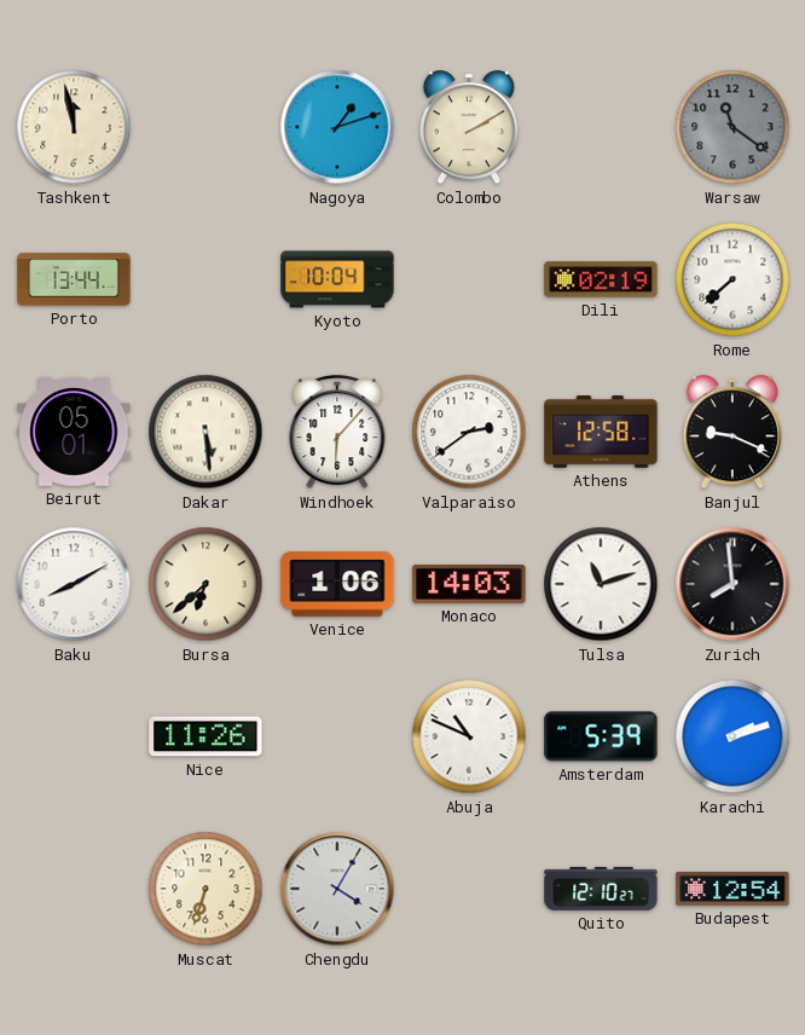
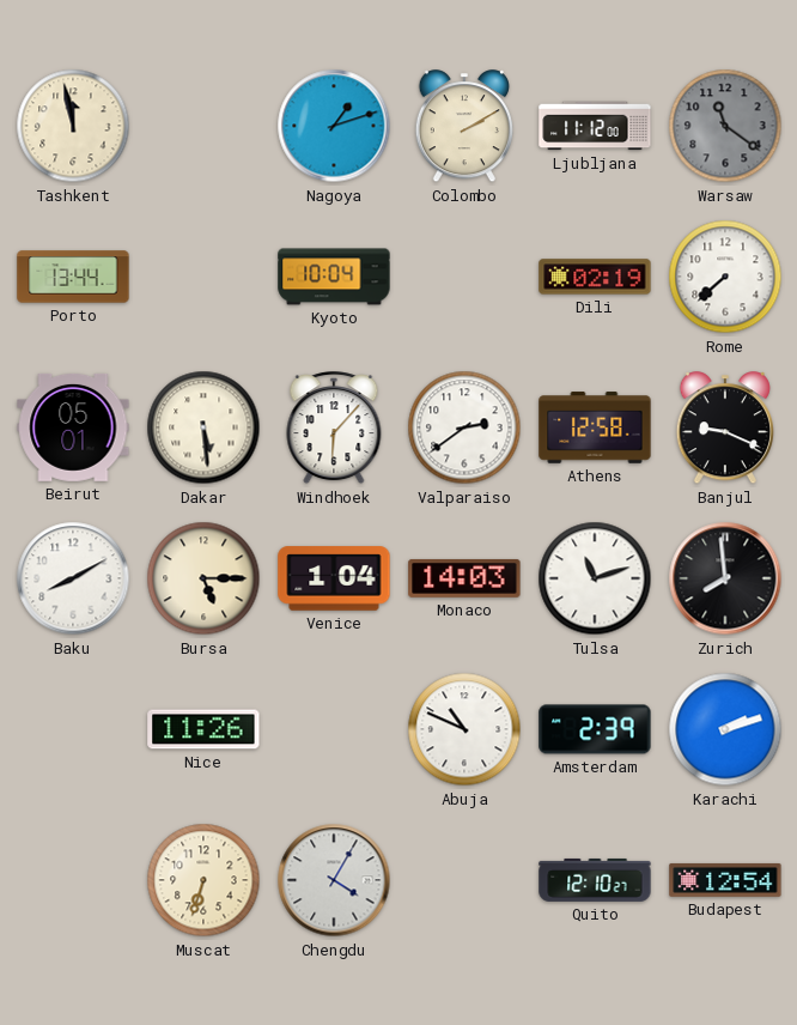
Ljubljana: none -> 11:12
Bursa: 6:38 -> 5:15
Venice: 1:06 -> 1:04
Amsterdam: 5:39 -> 2:39
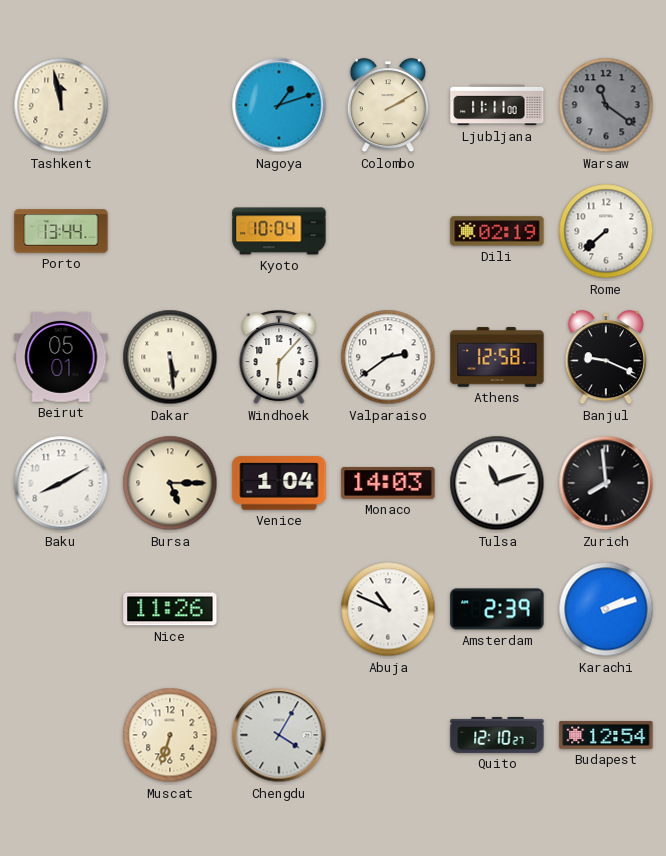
Ljubljana: 11:12 -> 11:11
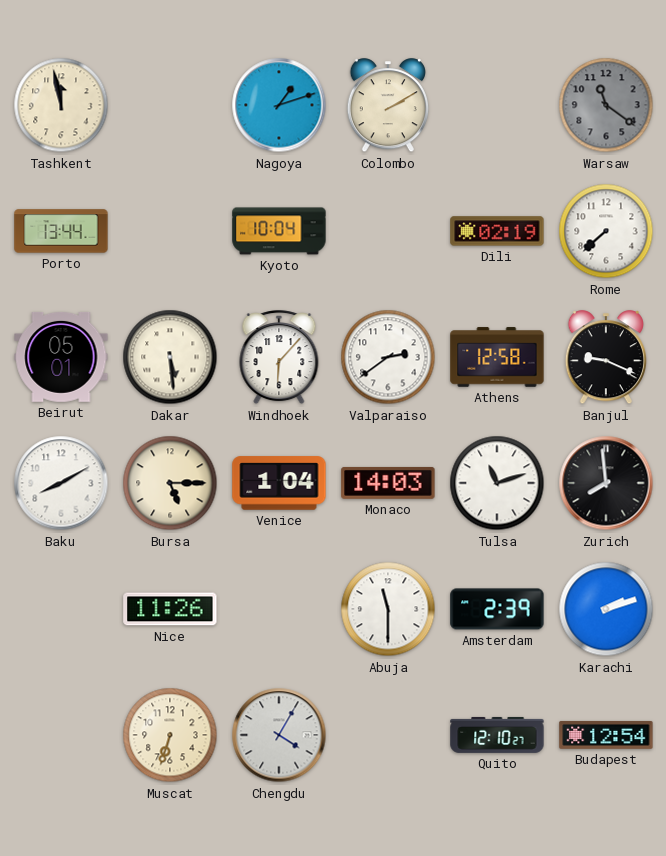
Ljubljana: 11:11 -> none
Abuja: 10:49 -> 11:30
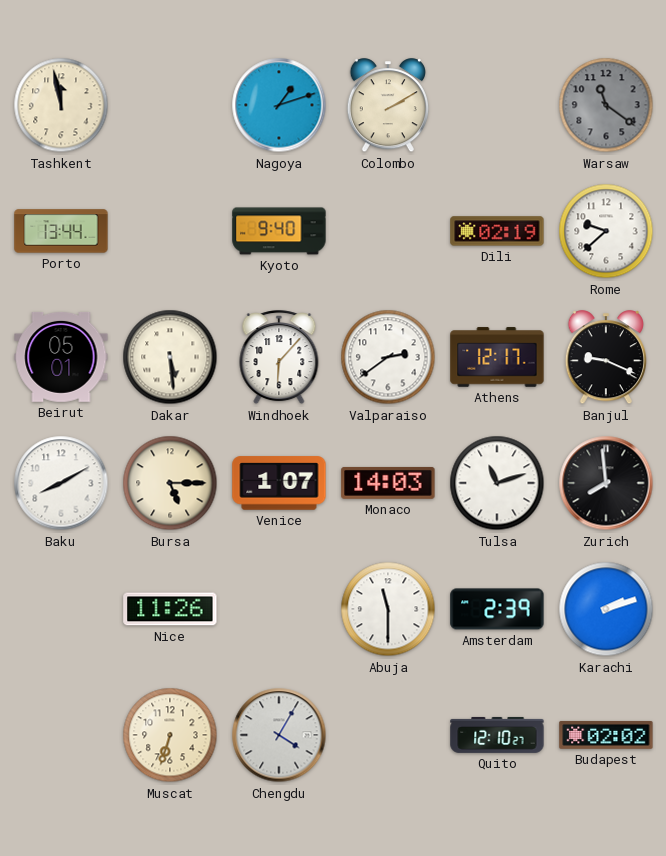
Kyoto: 10:04 -> 9:40
Rome: 7:38 -> 9:38
Athens: 12:58 -> 12:17
Venice: 1:04 -> 1:07
Budapest: 12:54 -> 02:02
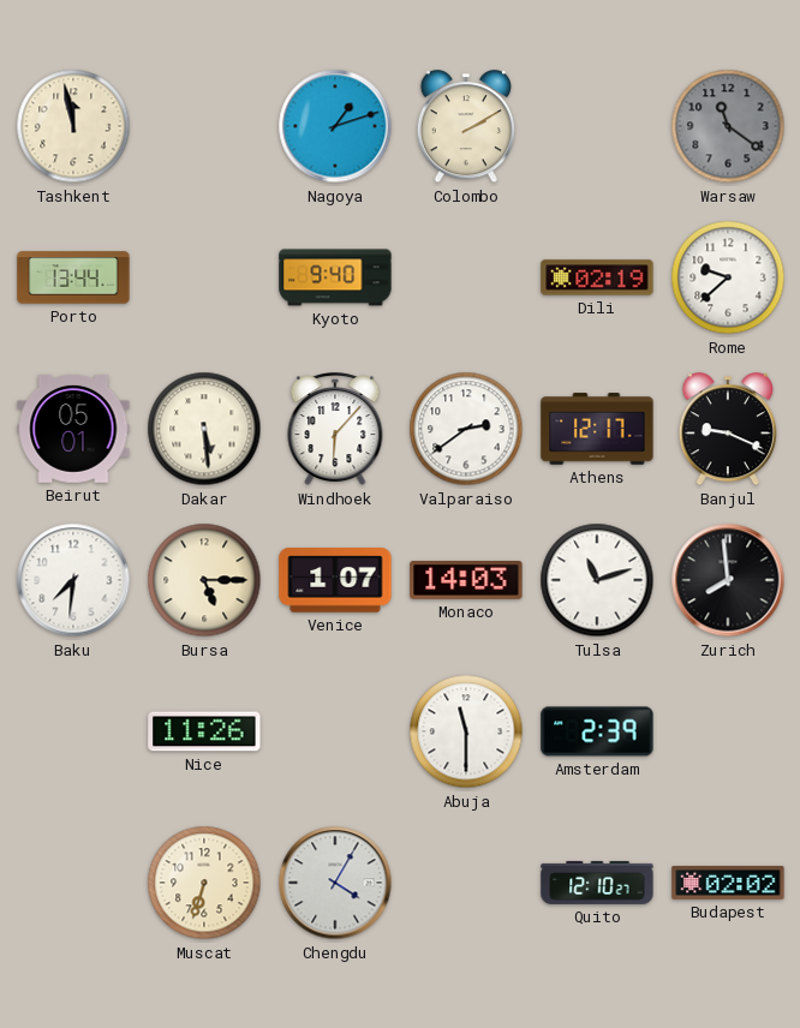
Baku: 8:10 -> 7:31
Karachi: 2:12 -> none
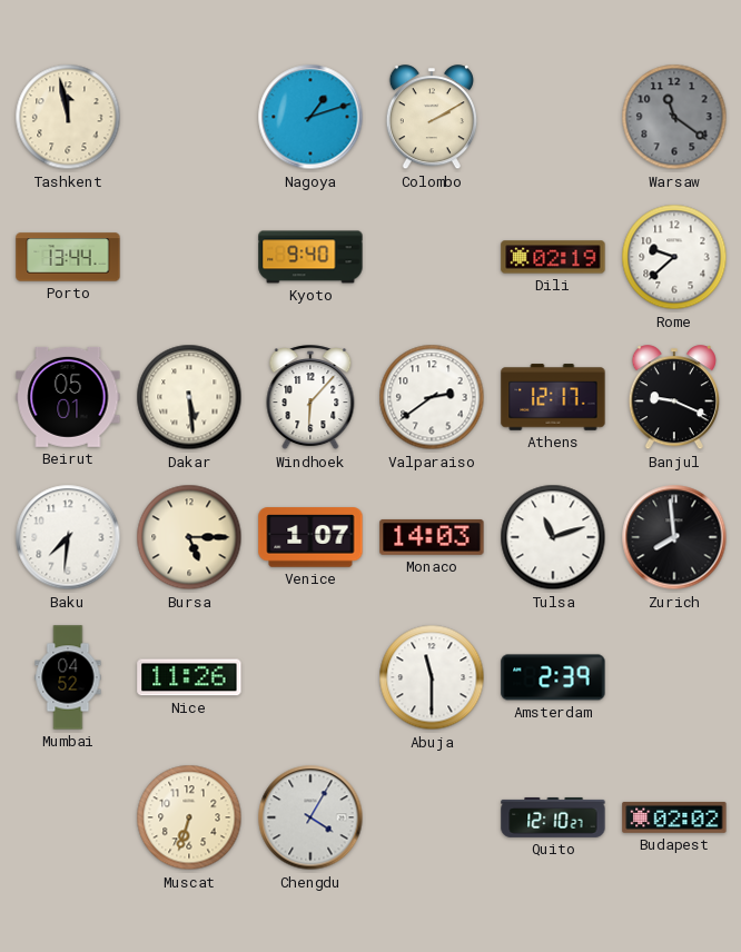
Mumbai: none -> 04:52
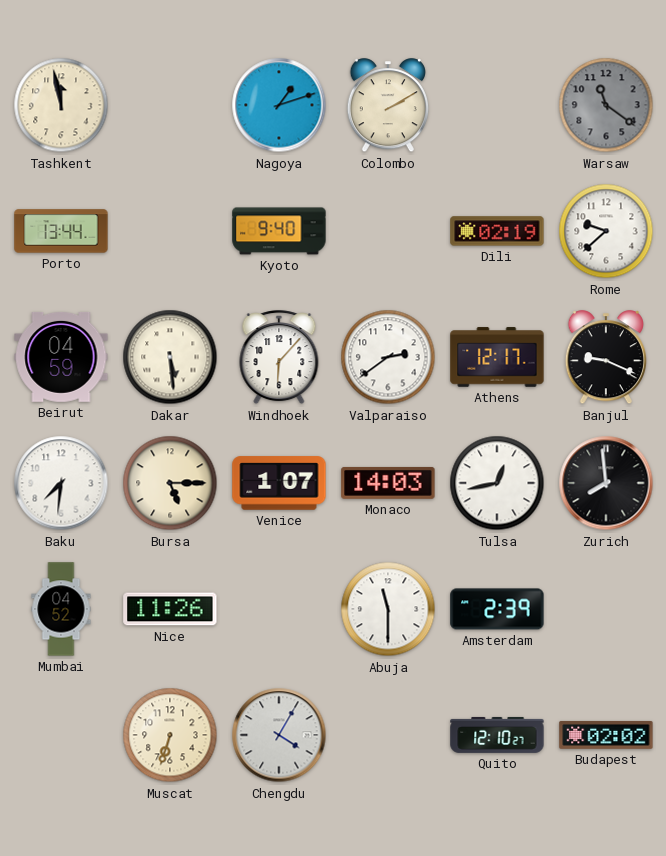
Beirut: 05:01 -> 04:59
Tulsa: 11:12 -> 12:43
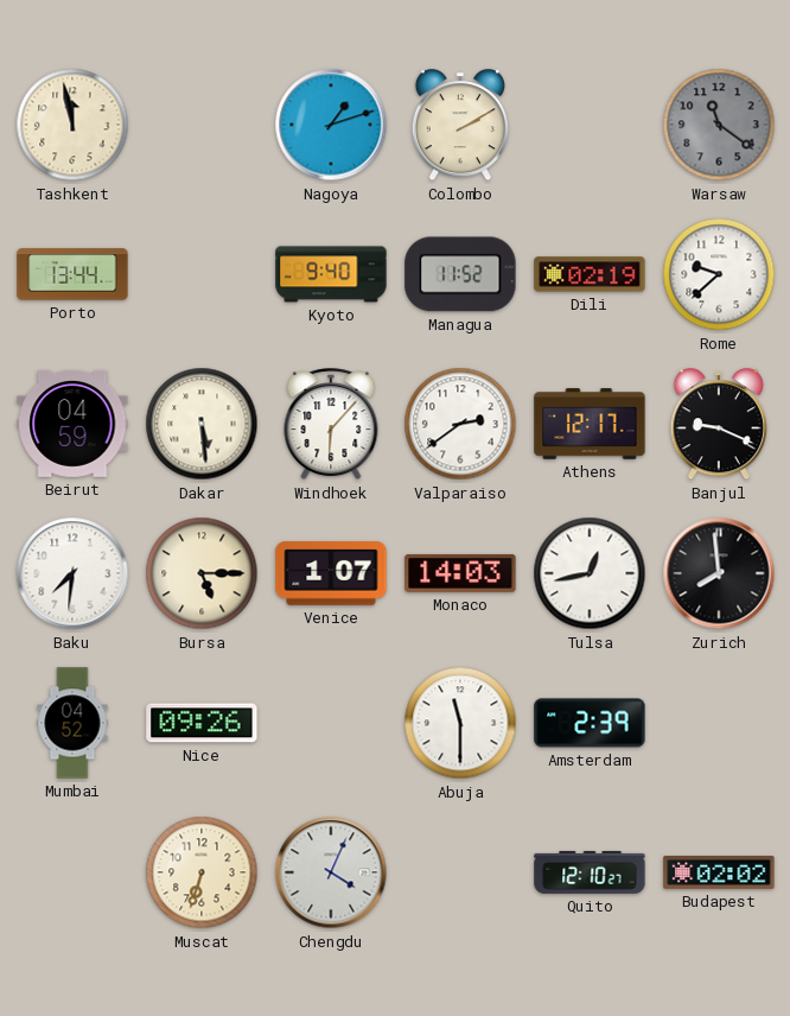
Managua: none -> 11:52
Nice: 11:26 -> 09:26
Chengdu: 4:05 -> 4:04
